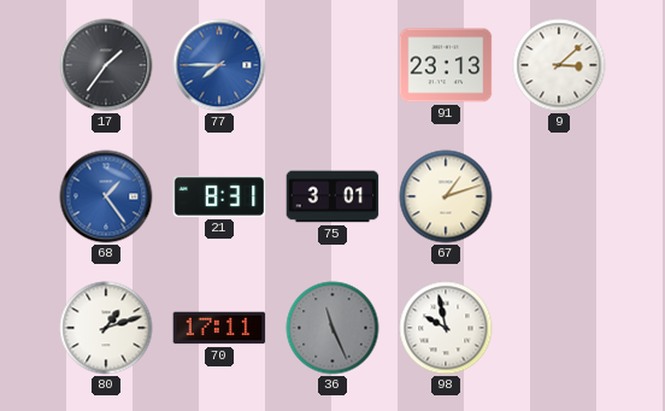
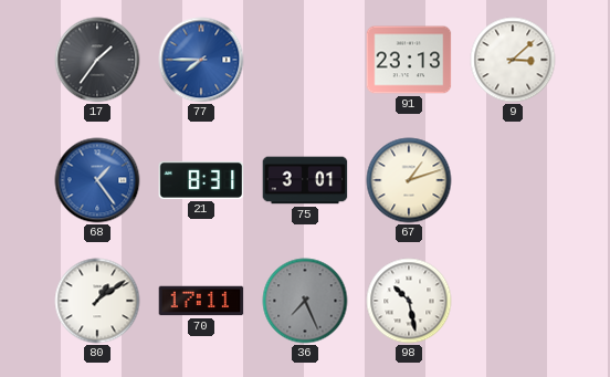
80: 1:12 -> 1:09
36: 11:26 -> 7:26
98: 9:58 -> 10:28
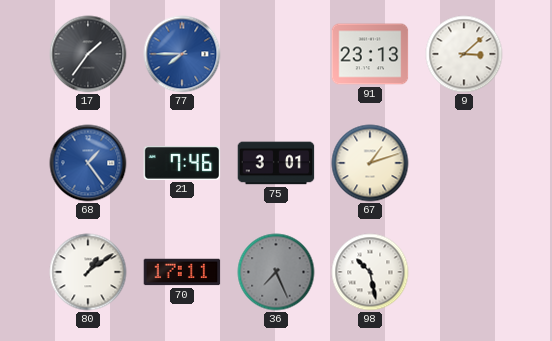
21: 8:31 -> 7:46
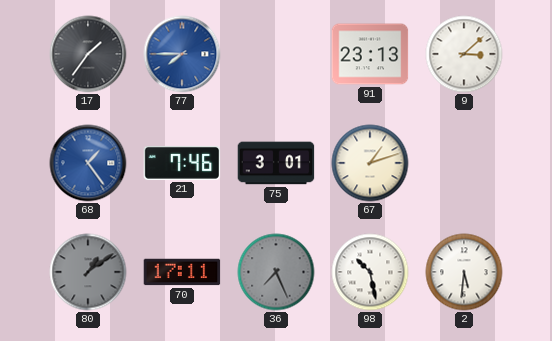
80 dial: white -> grey
2: none -> 5:31
